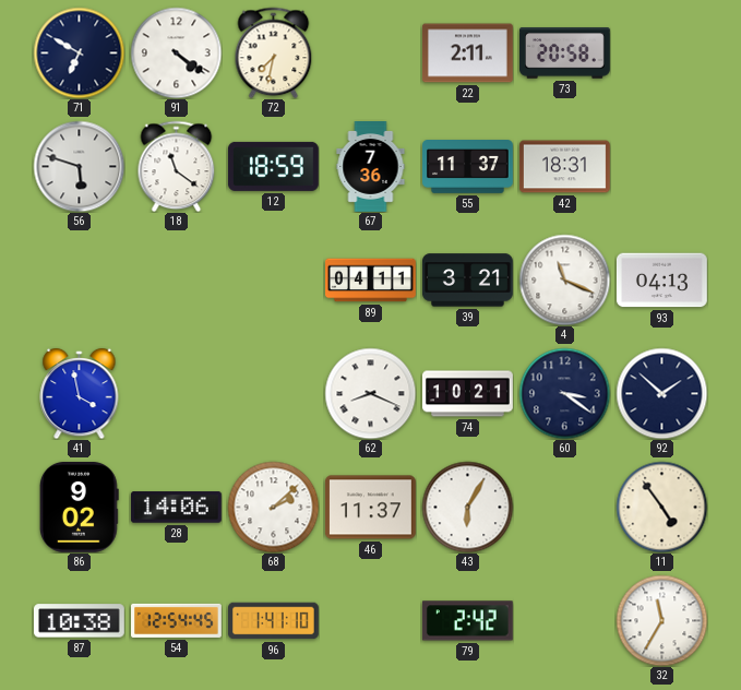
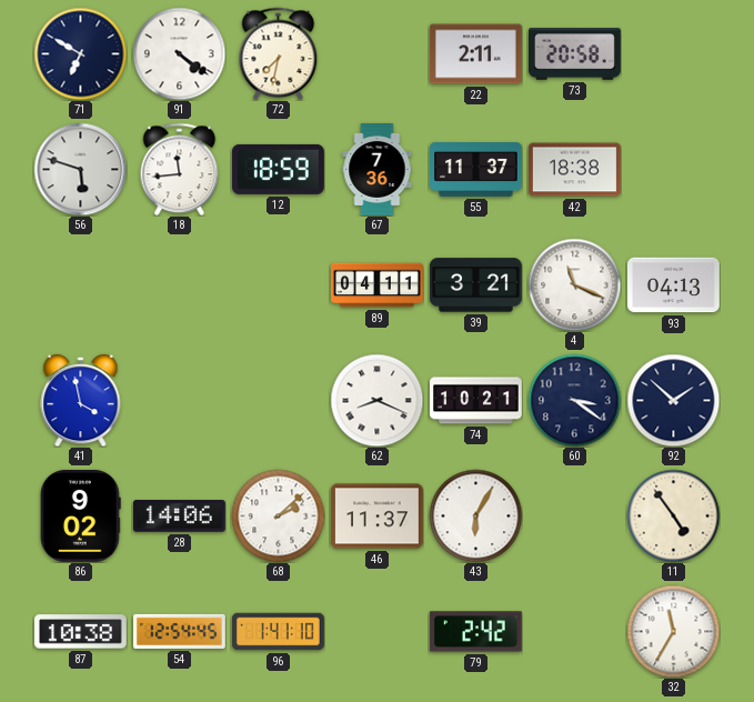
18: 11:21 -> 11:44
42: 18:31 -> 18:38
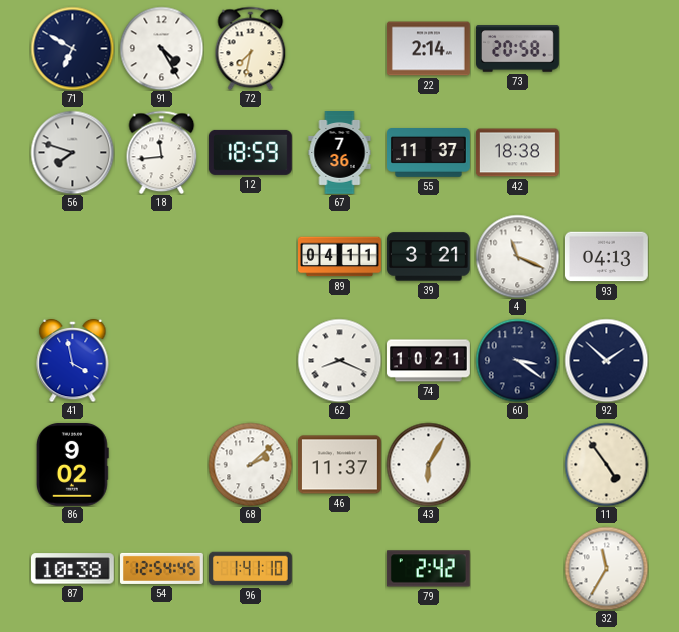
91: 4:21 -> 4:25
22: 2:11 -> 2:14
56: 5:48 -> 7:48
28: 14:06 -> none
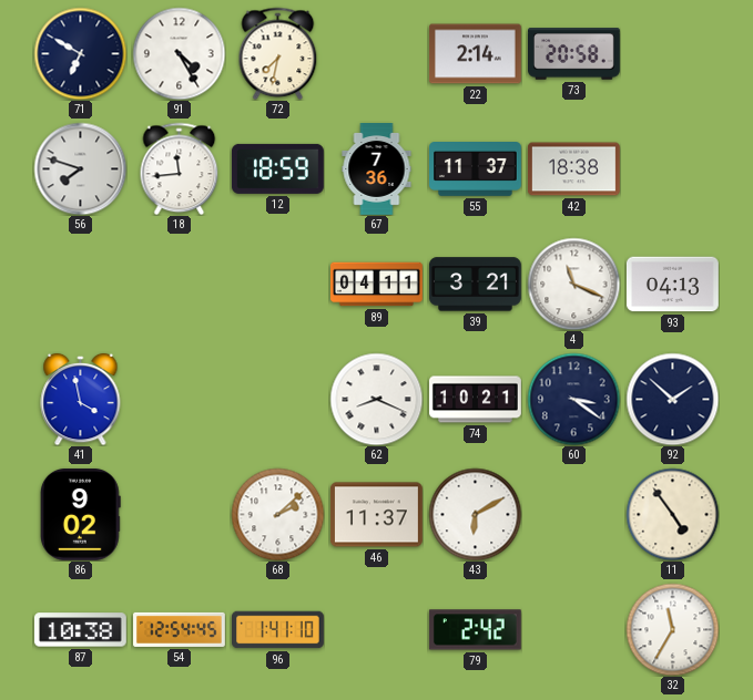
43: 6:05 -> 6:10
